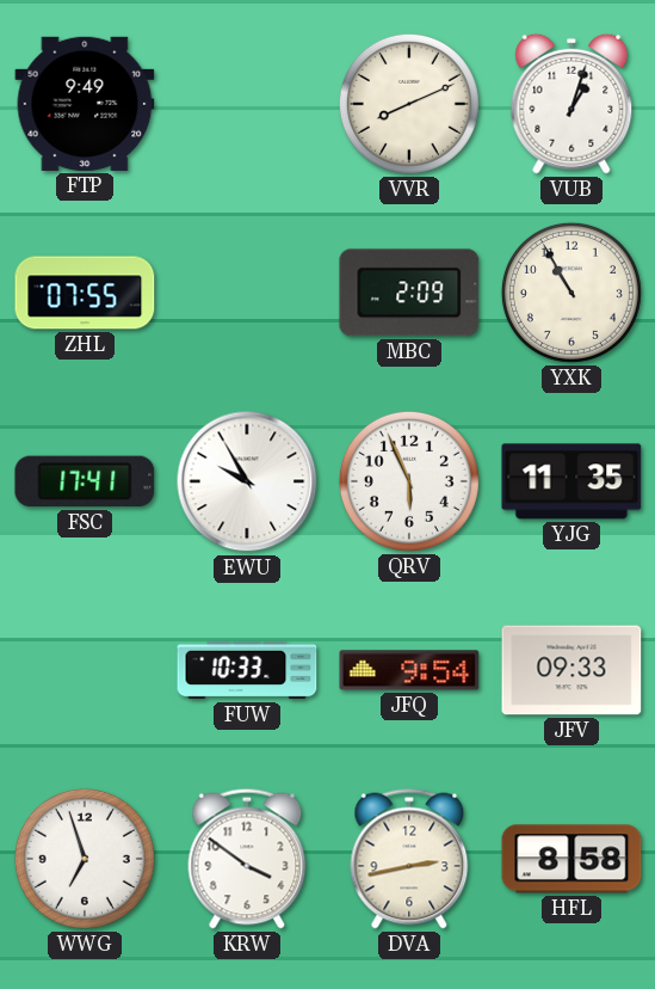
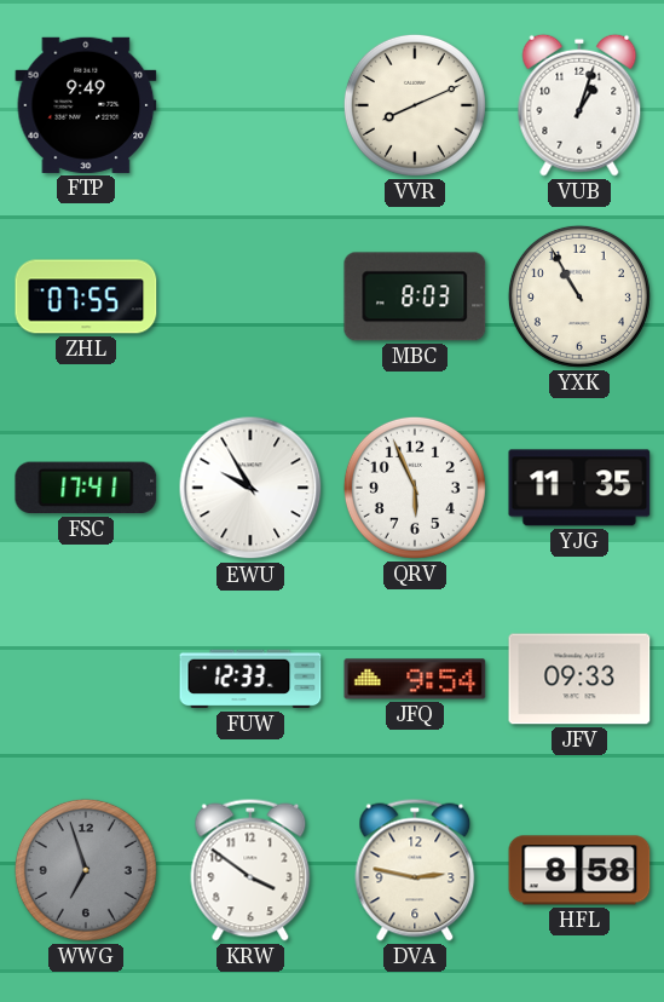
MBC: 2:09 -> 8:03
FUW: 10:33 -> 12:33
WWG dial: white -> grey
DVA: 2:43 -> 2:47
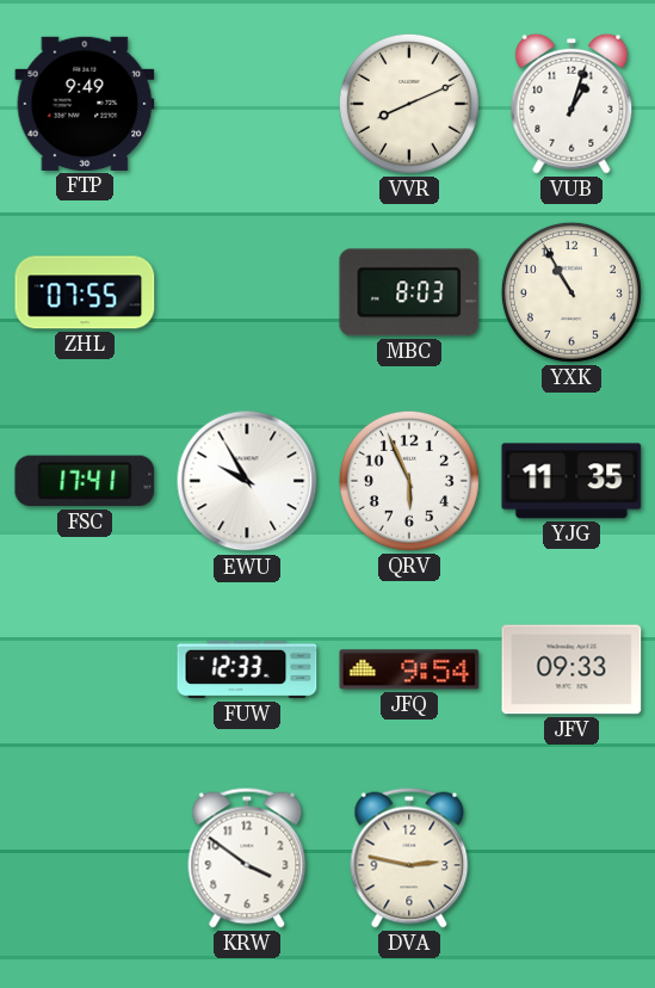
WWG: 6:57 -> none
HFL: 8:58 -> none
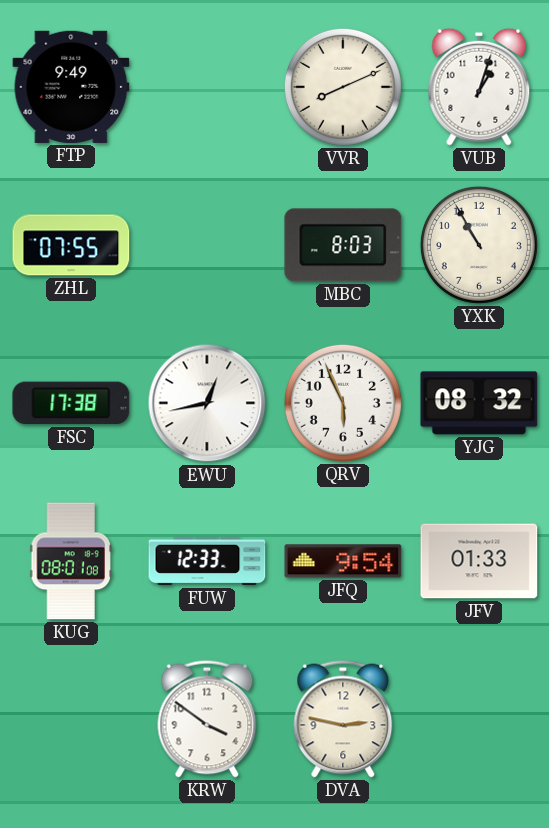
FSC: 17:41 -> 17:38
EWU: 9:55 -> 12:43
YJG: 11:35 -> 08:32
KUG: none -> 08:01
JFV: 09:33 -> 01:33
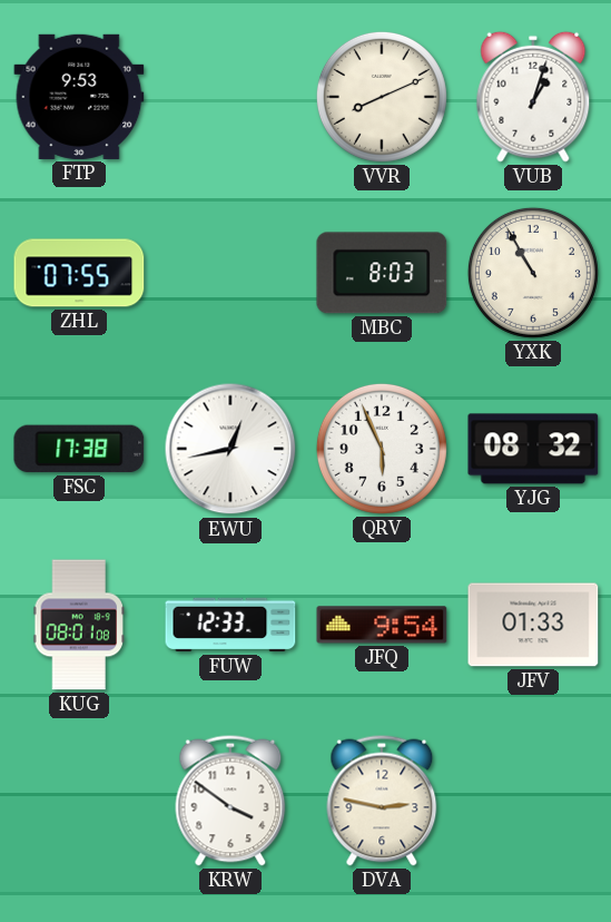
FTP: 9:49 -> 9:53
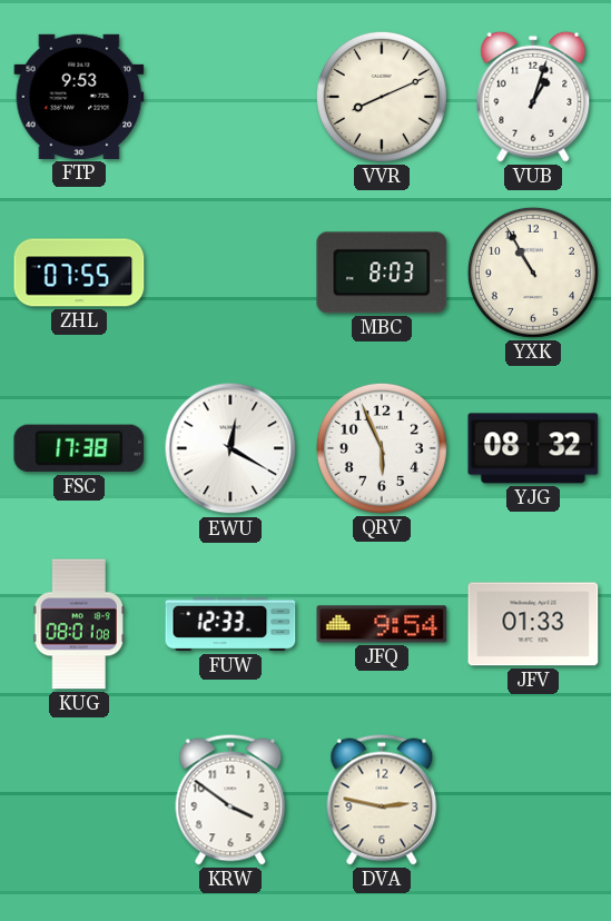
EWU: 12:43 -> 12:20
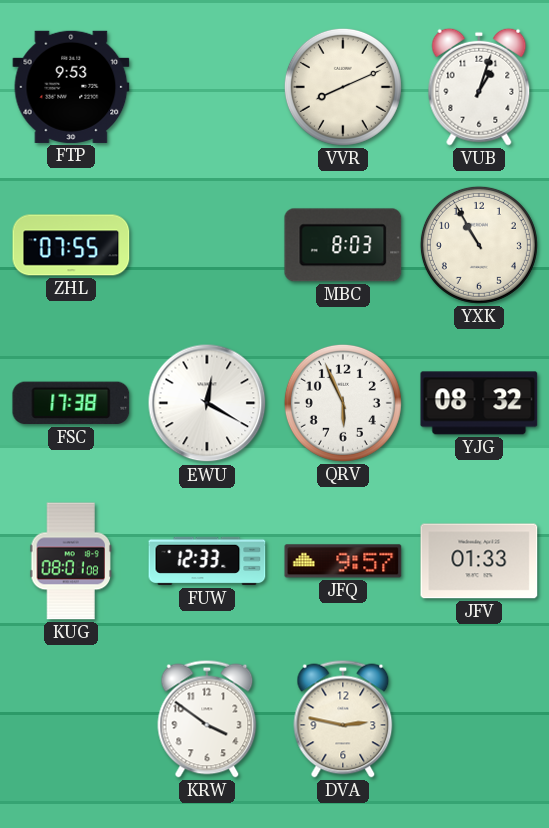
JFQ: 9:54 -> 9:57
